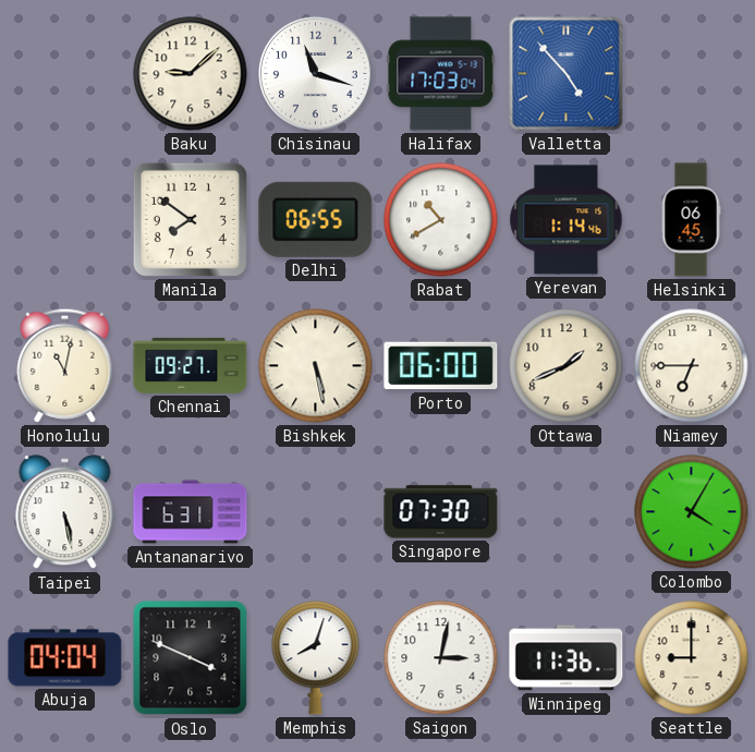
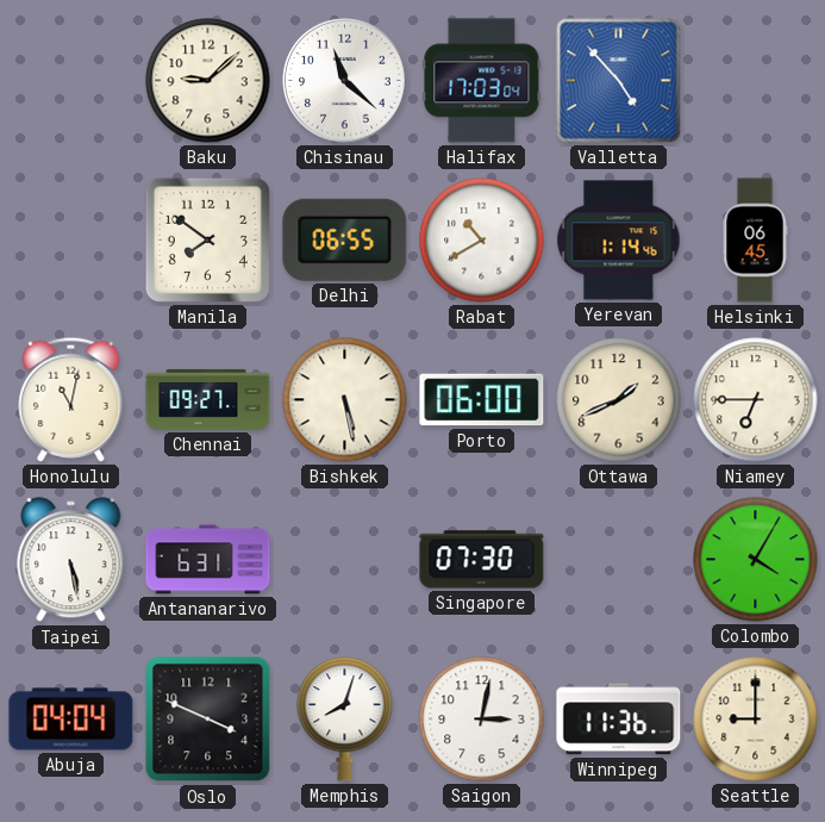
Chisinau: 11:18 -> 11:22
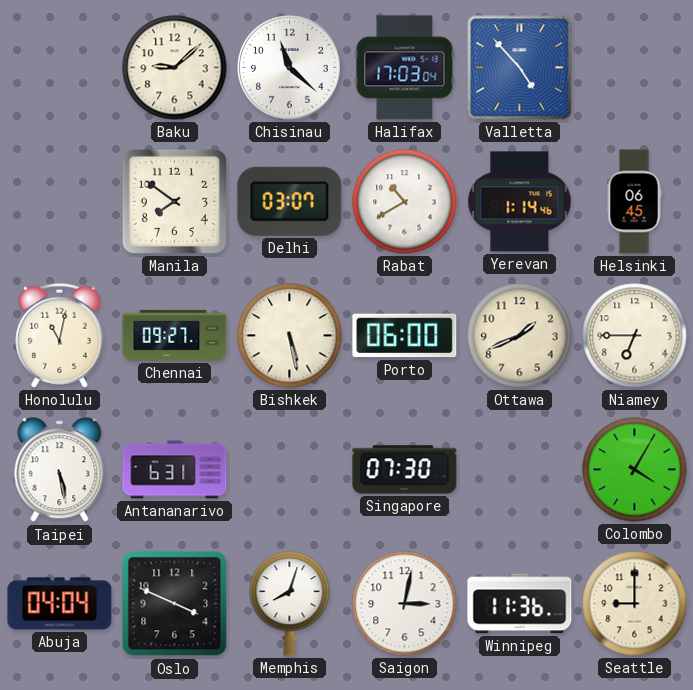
Delhi: 06:55 -> 03:07
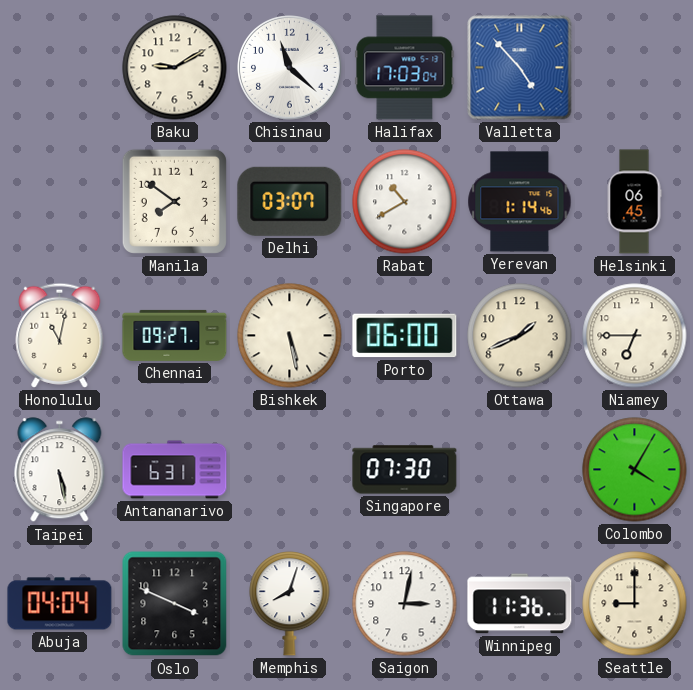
Baku: 9:08 -> 9:10
